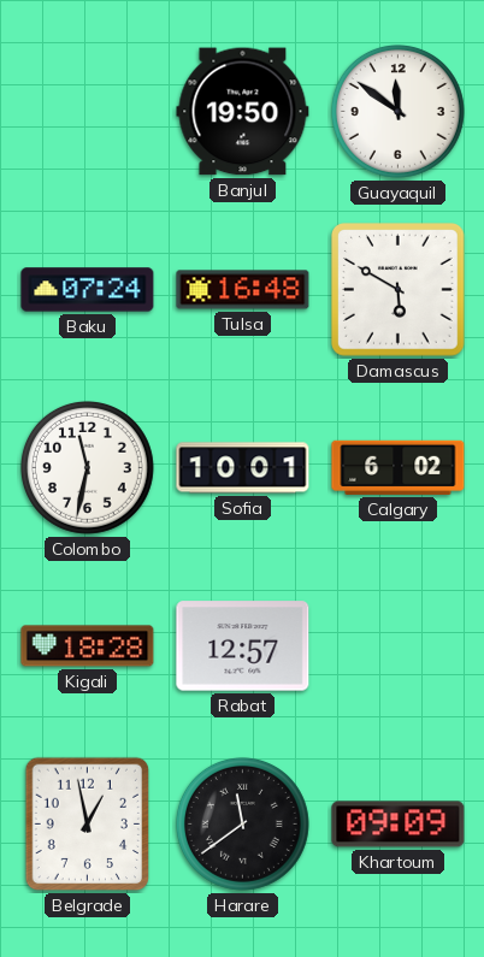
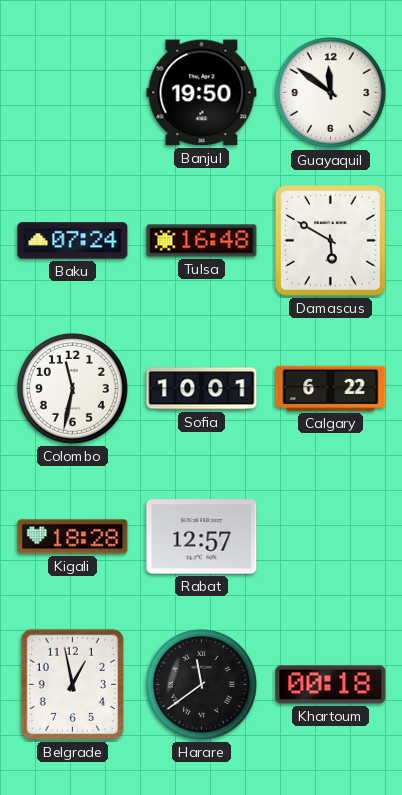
Calgary: 6:02 -> 6:22
Khartoum: 09:09 -> 00:18
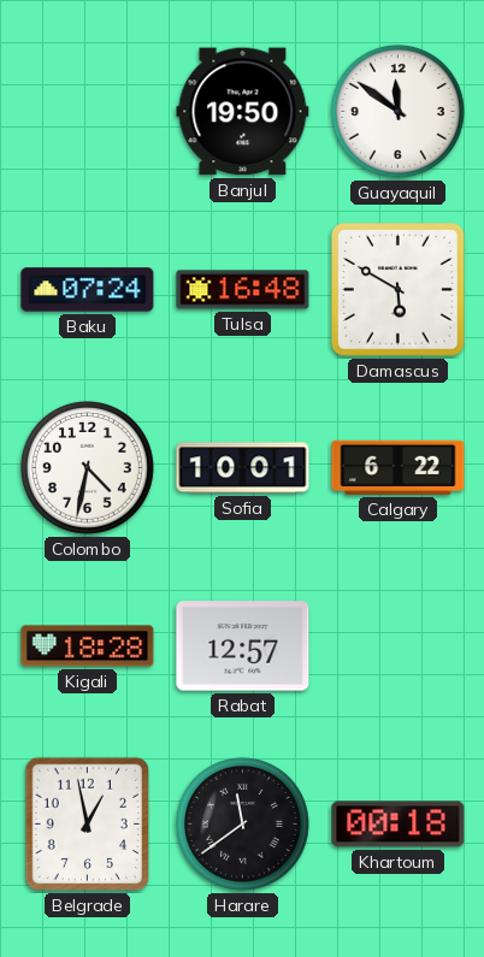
Colombo: 11:32 -> 4:32
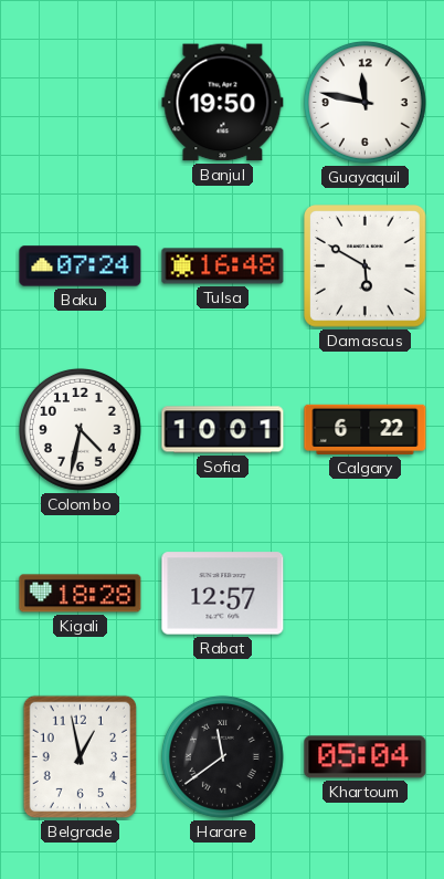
Guayaquil: 11:51 -> 11:47
Khartoum: 00:18 -> 05:04
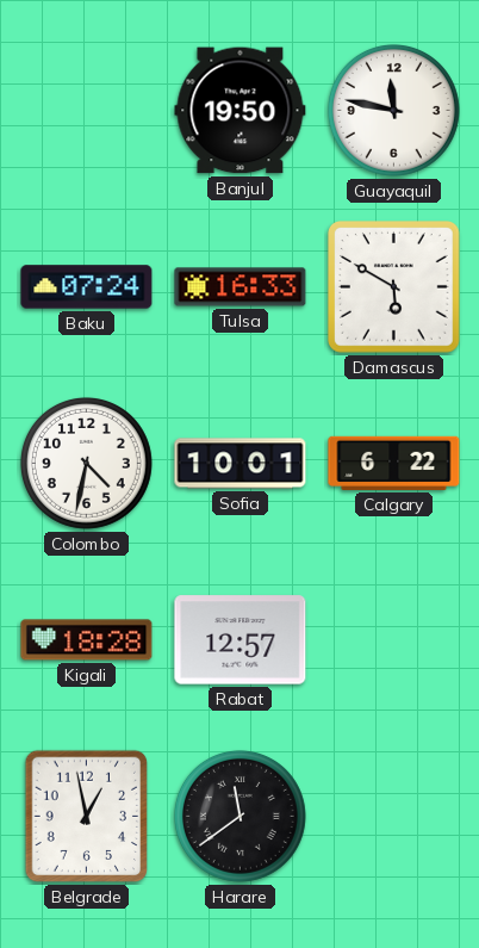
Tulsa: 16:48 -> 16:33
Khartoum: 05:04 -> none
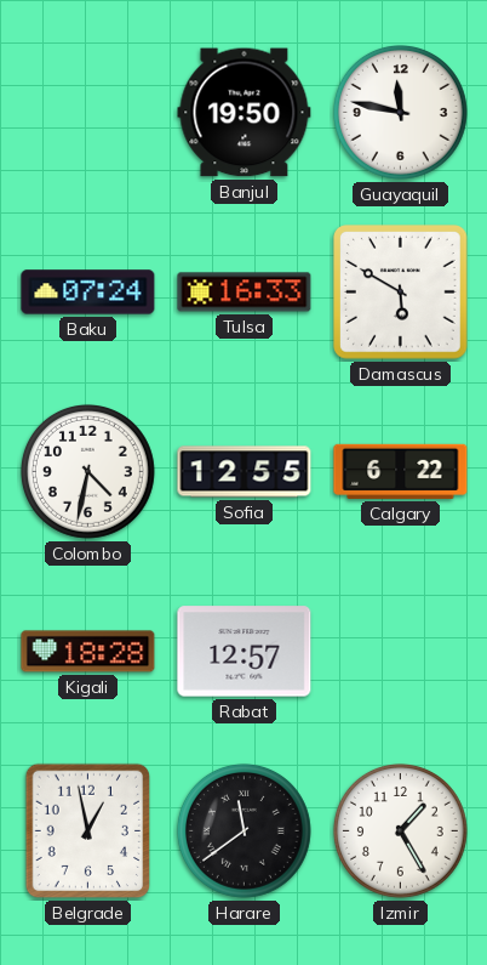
Sofia: 10:01 -> 12:55
Izmir: none -> 1:25
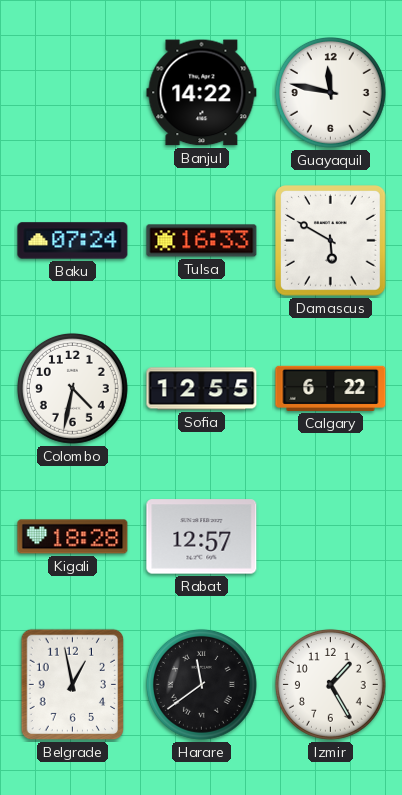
Banjul: 19:50 -> 14:22
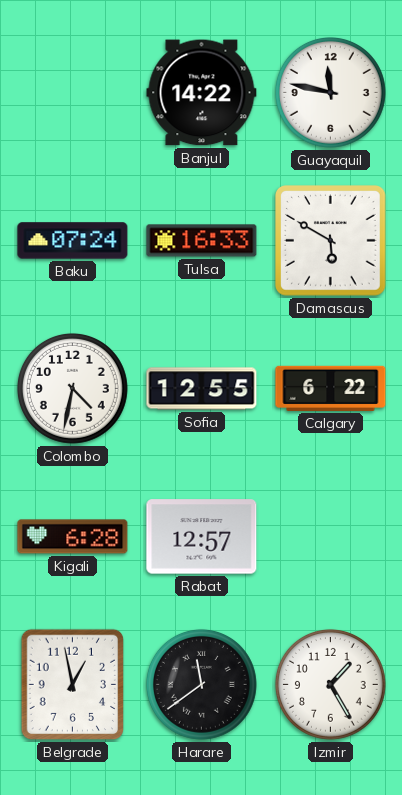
Kigali: 18:28 -> 6:28
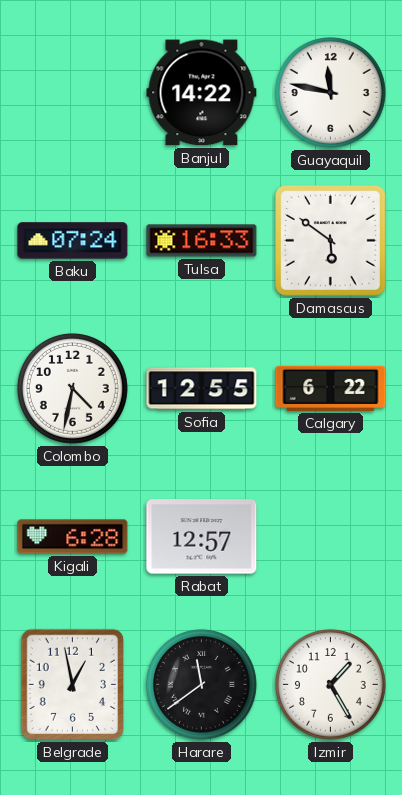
Damascus: 5:50 -> 5:51
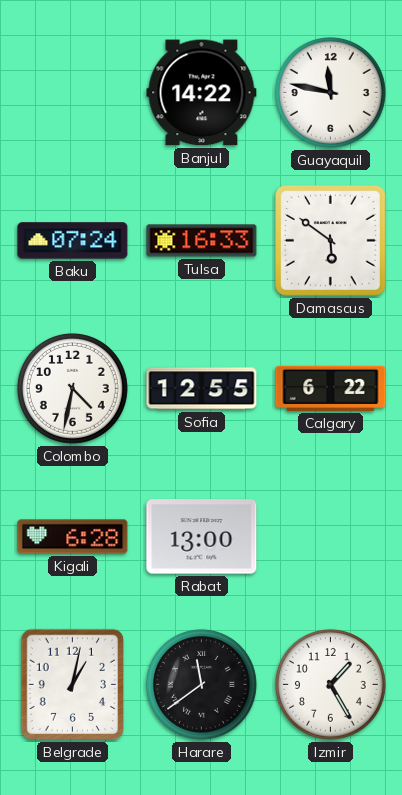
Rabat: 12:57 -> 13:00
Belgrade: 12:58 -> 1:02
